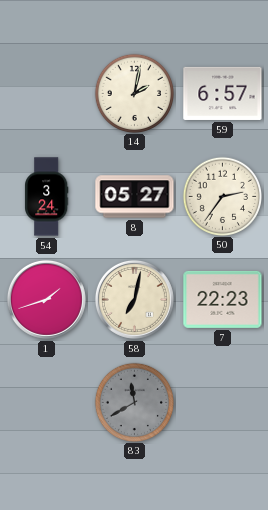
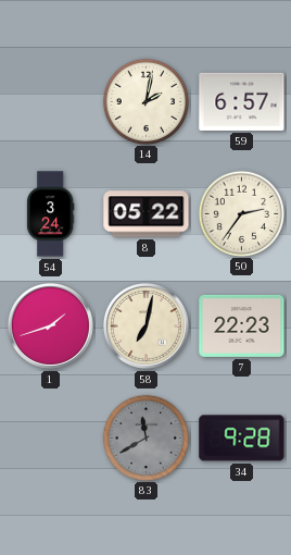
8: 05:27 -> 05:22
34: none -> 9:28
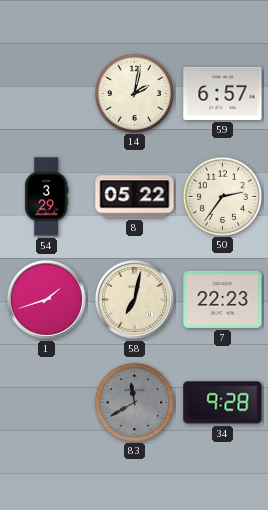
54: 3:24 -> 3:29
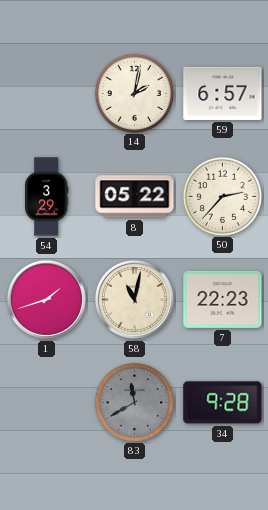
50: 2:36 -> 2:37
58: 7:02 -> 11:02
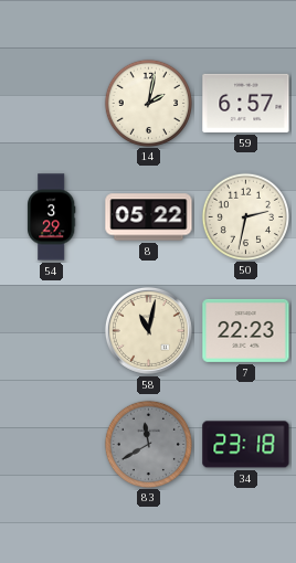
50: 2:37 -> 2:32
1: 1:42 -> none
34: 9:28 -> 23:18
